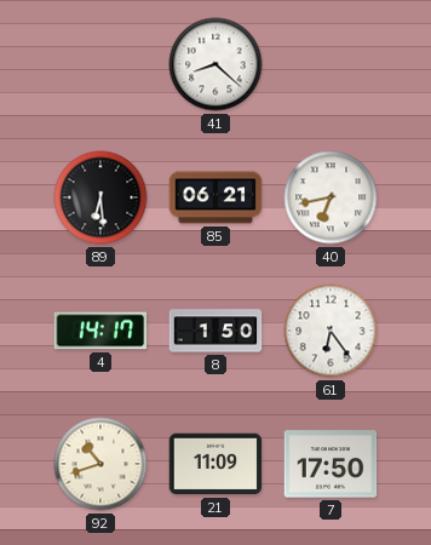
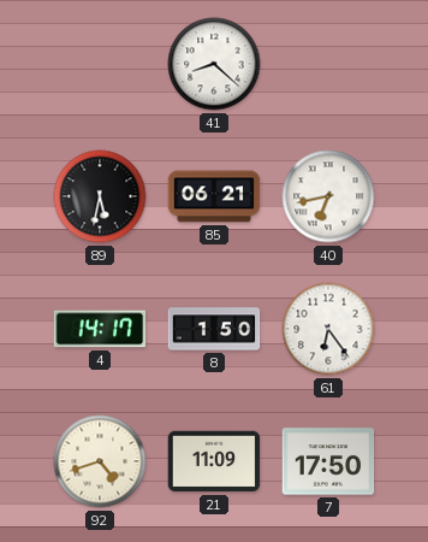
89: 6:29 -> 5:32
92: 10:42 -> 4:42
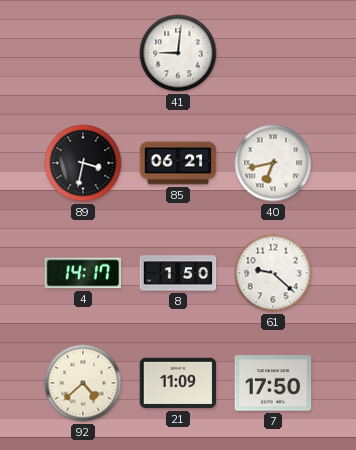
41: 8:22 -> 9:01
89: 5:32 -> 3:32
61: 6:24 -> 9:22
92: 4:42 -> 4:38
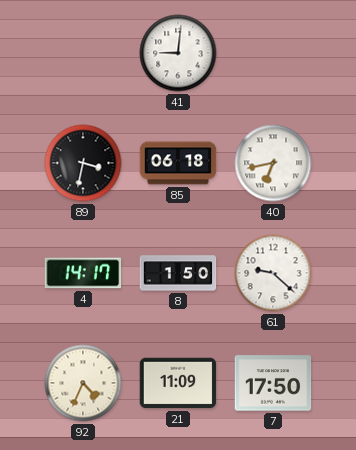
85: 06:21 -> 06:18
92: 4:38 -> 4:34
